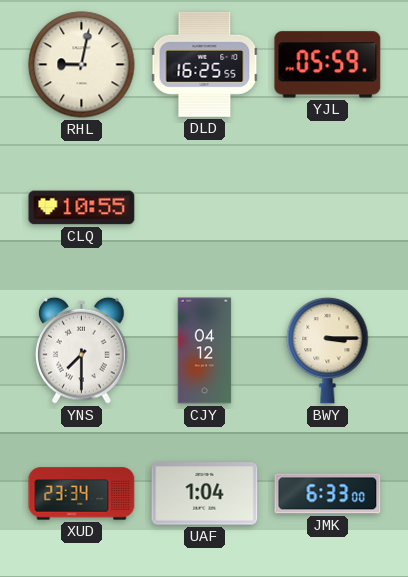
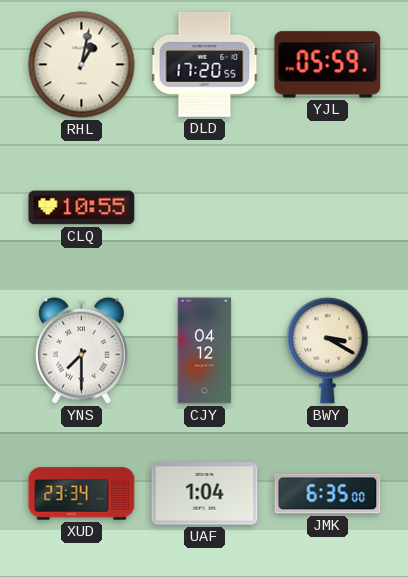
RHL: 9:02 -> 1:02
DLD: 16:25 -> 17:20
BWY: 3:15 -> 3:20
JMK: 6:33 -> 6:35
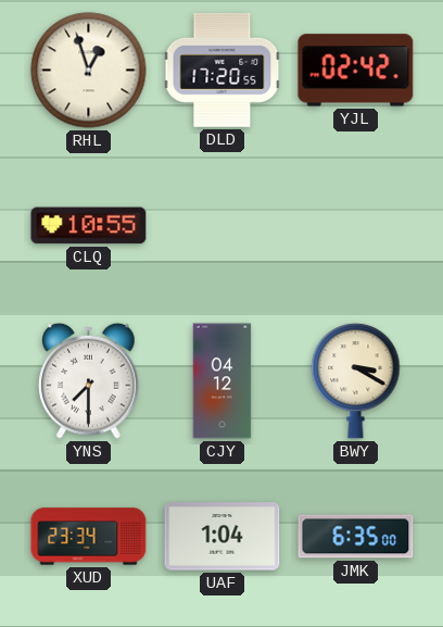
RHL: 1:02 -> 12:57
YJL: 05:59 -> 02:42
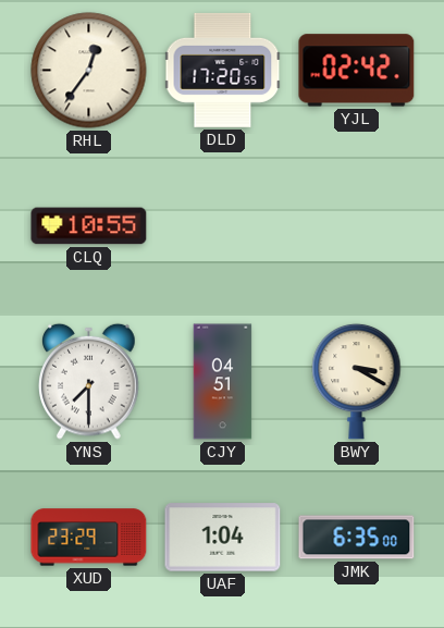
RHL: 12:57 -> 12:36
CJY: 04:12 -> 04:51
XUD: 23:34 -> 23:29
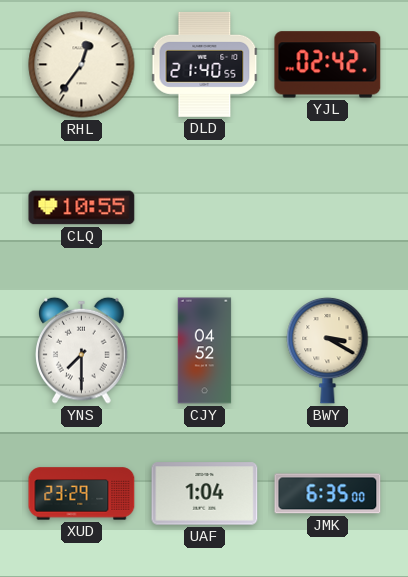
DLD: 17:20 -> 21:40
CJY: 04:51 -> 04:52
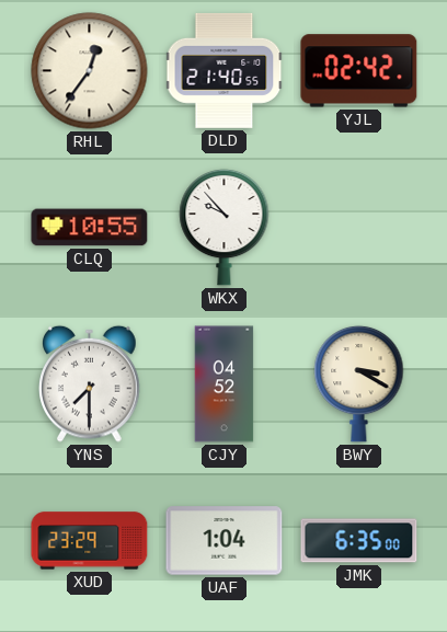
WKX: none -> 9:53
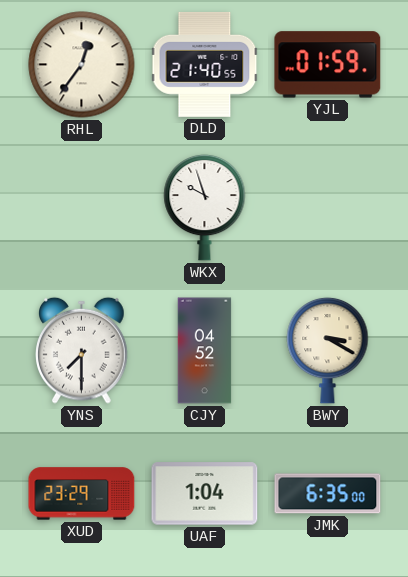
YJL: 02:42 -> 01:59
CLQ: 10:55 -> none
WKX: 9:53 -> 9:57
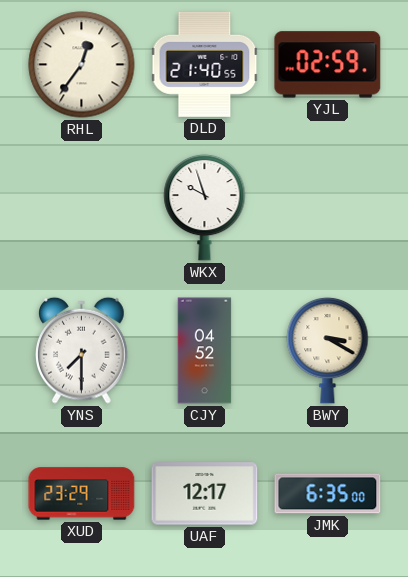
YJL: 01:59 -> 02:59
UAF: 1:04 -> 12:17
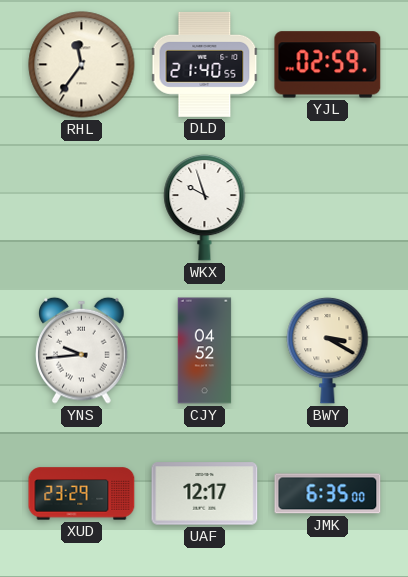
RHL: 12:36 -> 11:36
YNS: 7:30 -> 9:44
